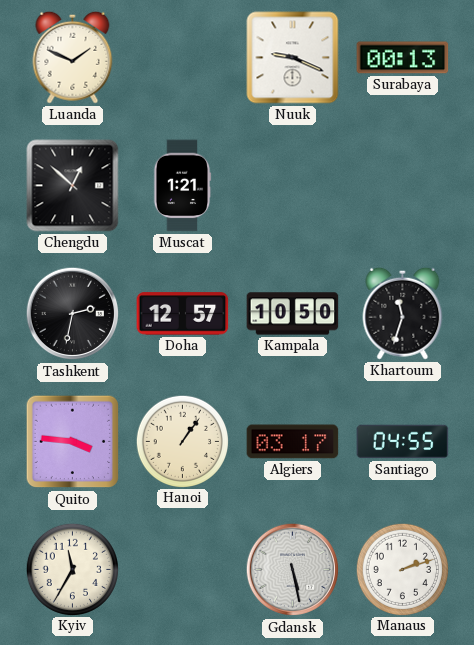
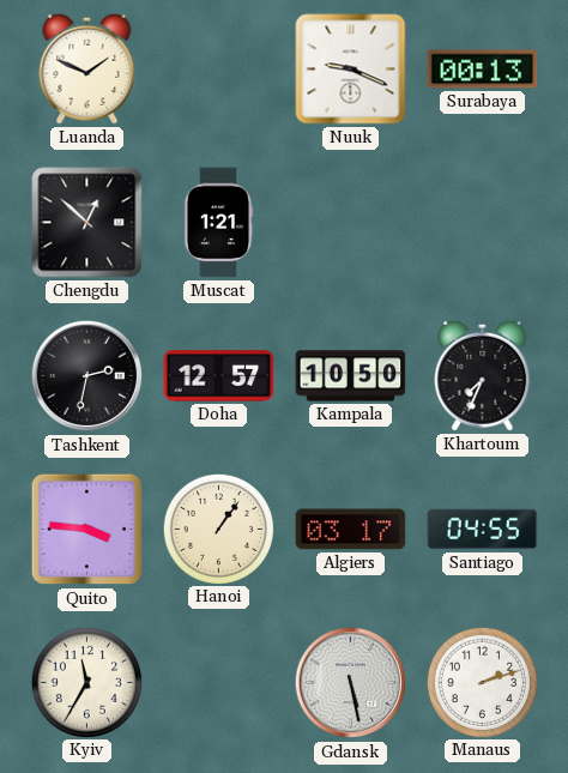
Khartoum: 11:33 -> 7:34
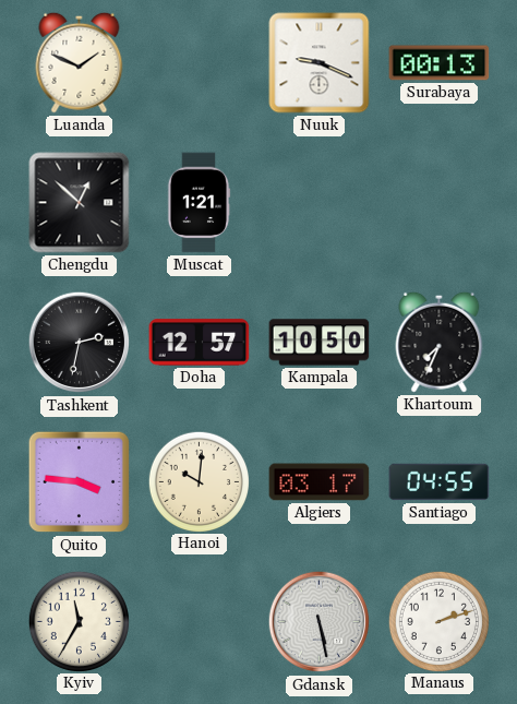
Hanoi: 1:06 -> 10:01
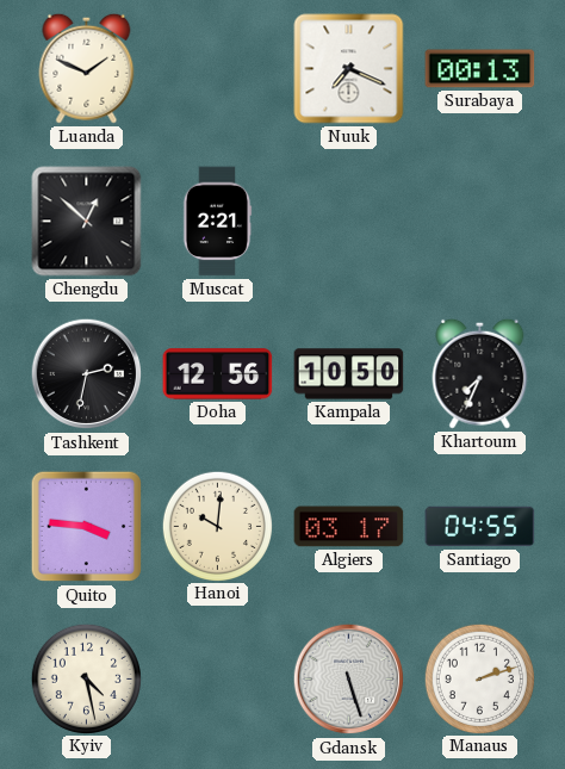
Nuuk: 9:19 -> 7:19
Muscat: 1:21 -> 2:21
Doha: 12:57 -> 12:56
Kyiv: 11:35 -> 4:28
Gdansk: 5:28 -> 5:27
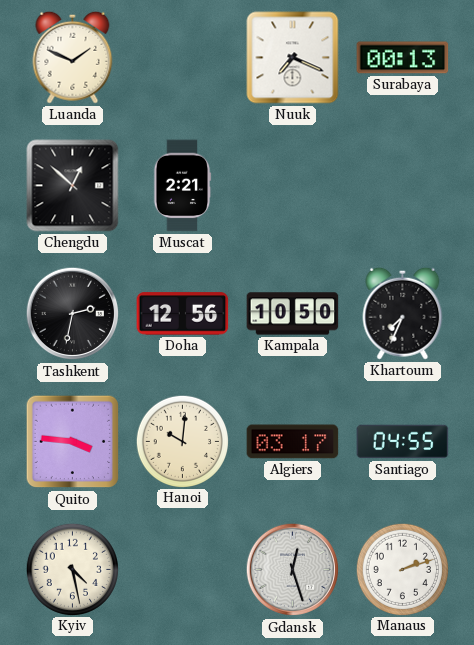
Gdansk: 5:27 -> 12:27
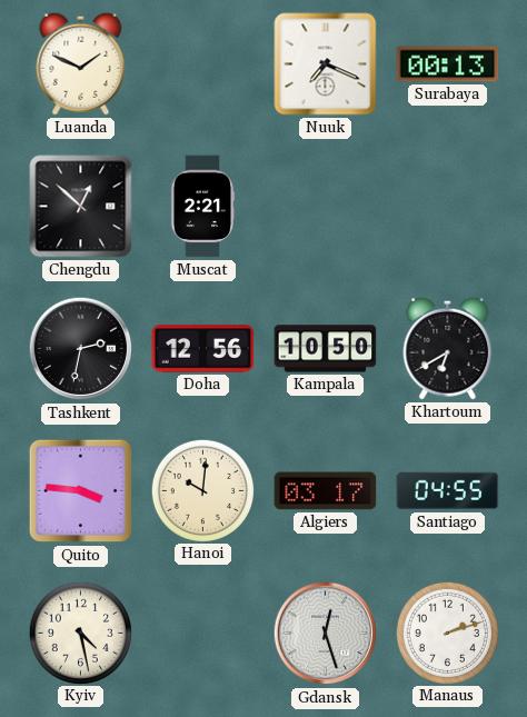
Khartoum: 7:34 -> 6:40
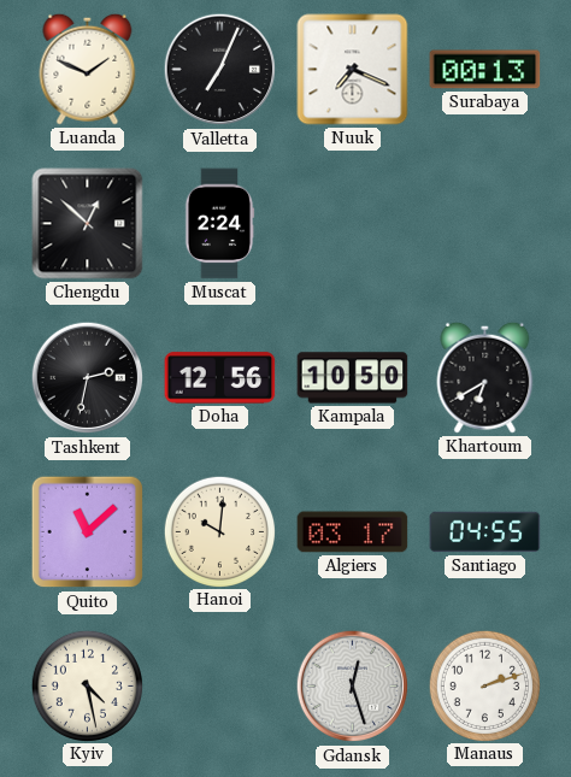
Valletta: none -> 7:04
Muscat: 2:21 -> 2:24
Quito: 3:46 -> 11:08
